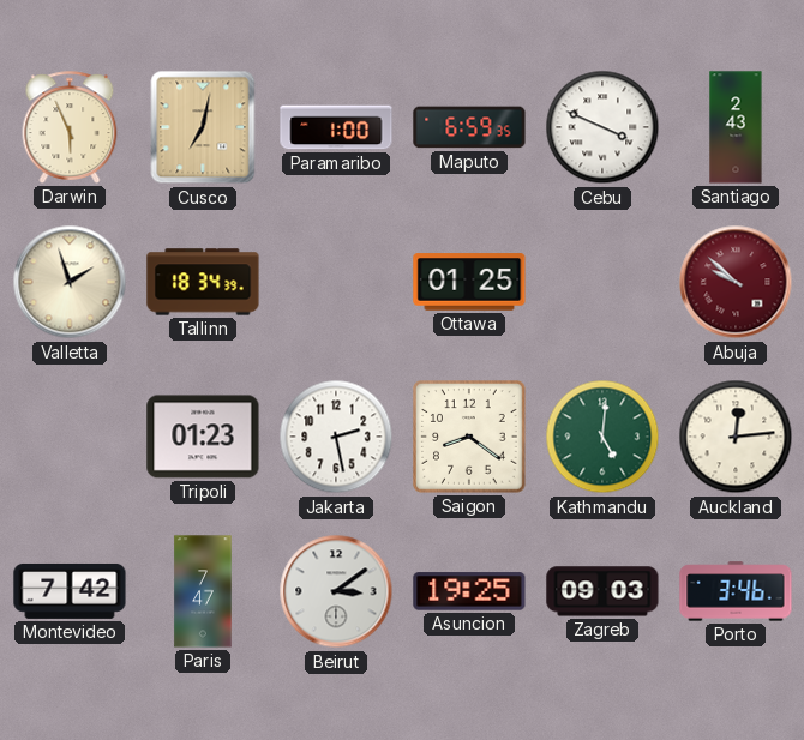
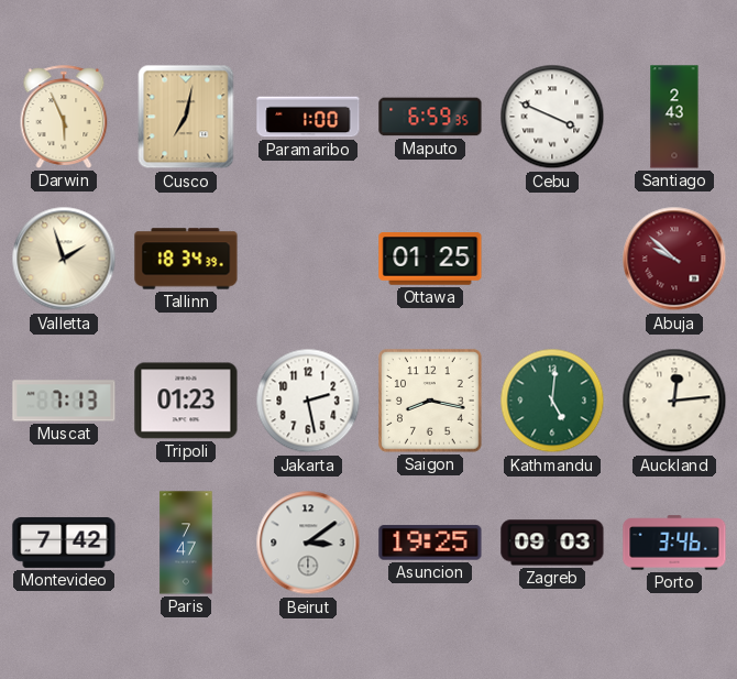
Muscat: none -> 7:13
Saigon: 8:21 -> 8:17
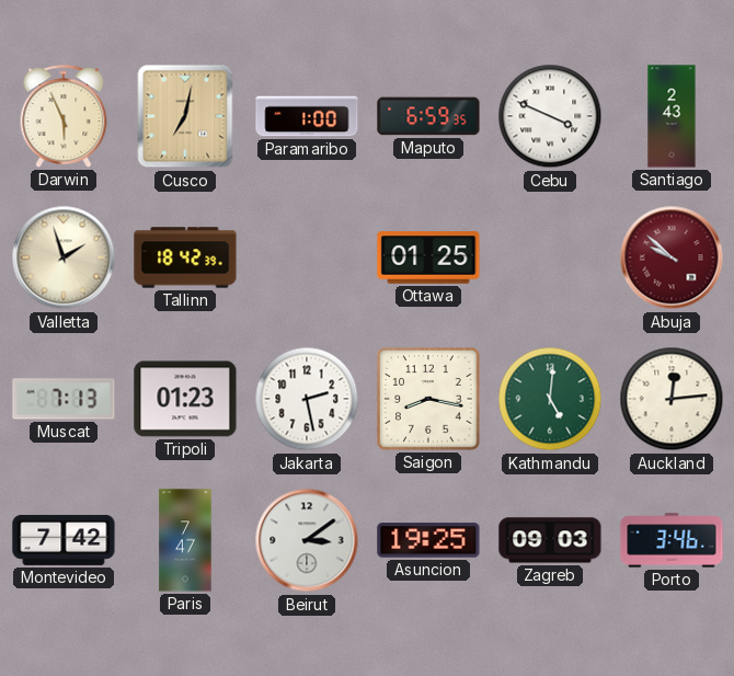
Tallinn: 18:34 -> 18:42
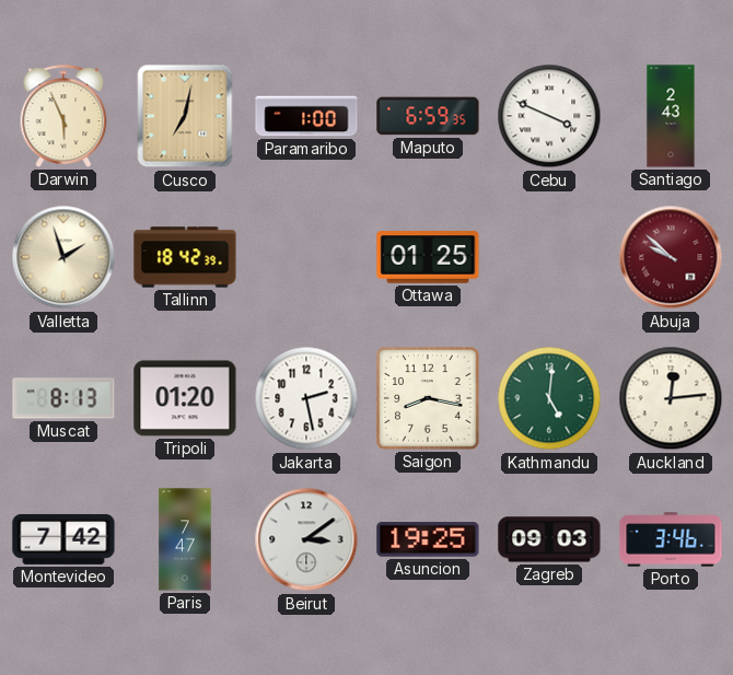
Muscat: 7:13 -> 8:13
Tripoli: 01:23 -> 01:20
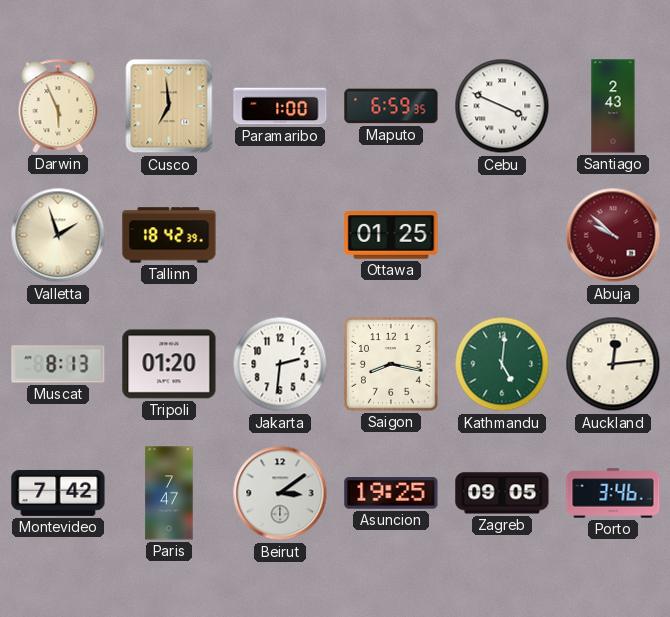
Cusco: 7:02 -> 6:59
Jakarta: 2:28 -> 2:31
Zagreb: 09:03 -> 09:05
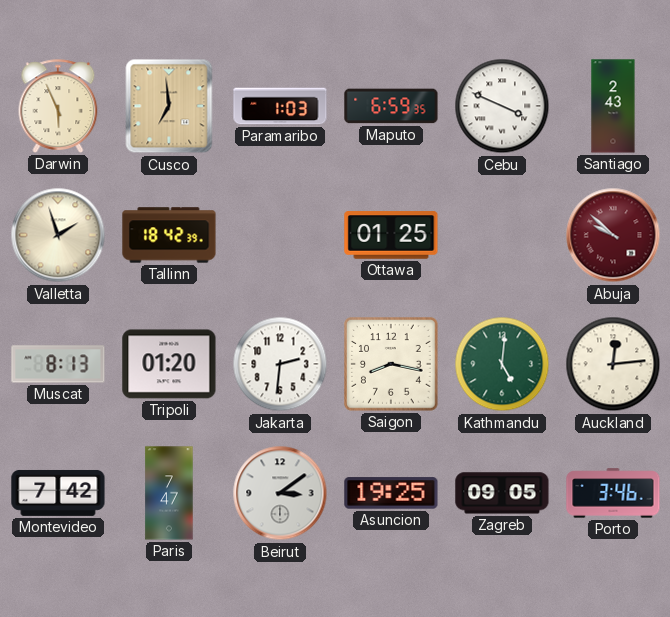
Paramaribo: 1:00 -> 1:03
